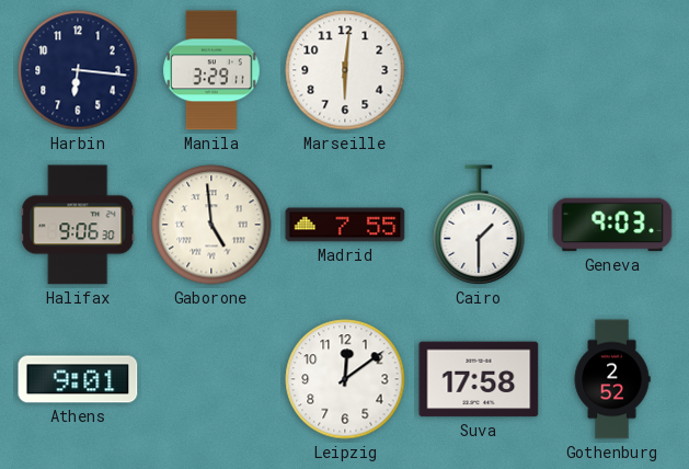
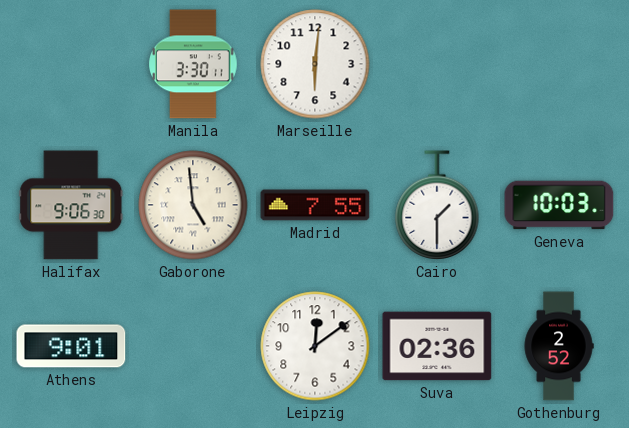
Harbin: 6:16 -> none
Manila: 3:29 -> 3:30
Geneva: 9:03 -> 10:03
Suva: 17:58 -> 02:36
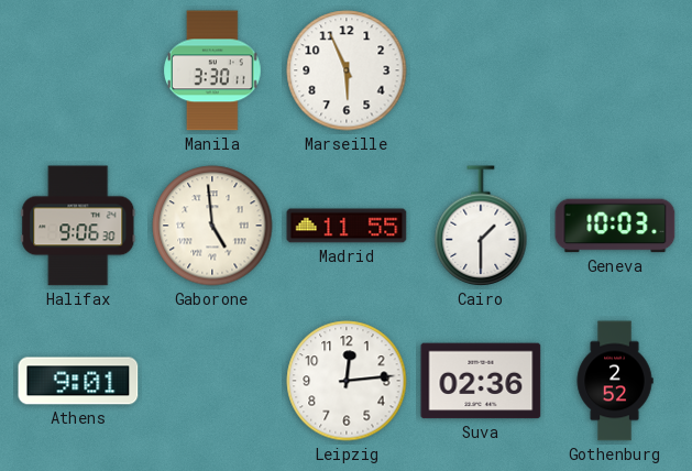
Marseille: 6:01 -> 5:56
Madrid: 7:55 -> 11:55
Leipzig: 12:09 -> 12:14
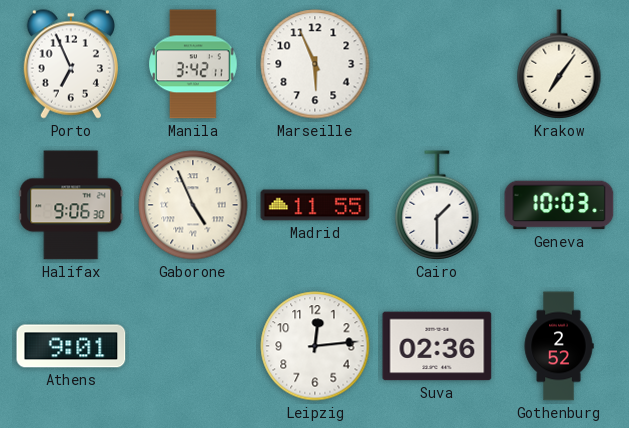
Porto: none -> 6:56
Manila: 3:30 -> 3:42
Krakow: none -> 7:06
Gaborone: 4:59 -> 4:56
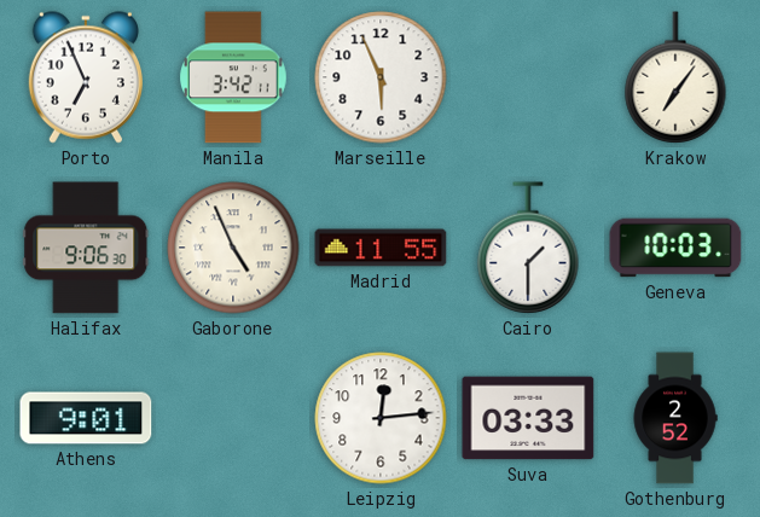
Suva: 02:36 -> 03:33
